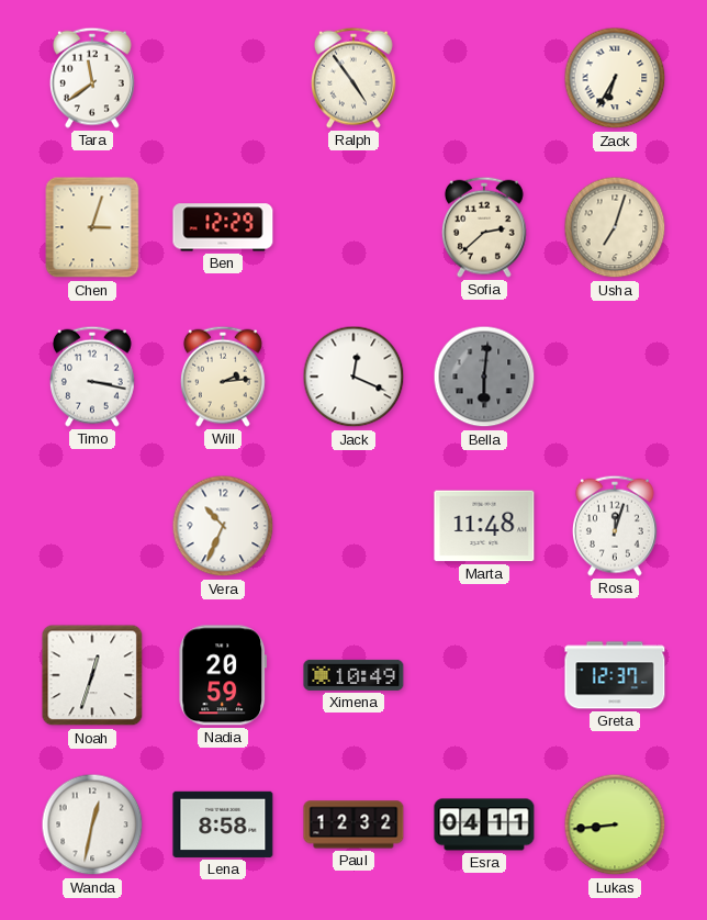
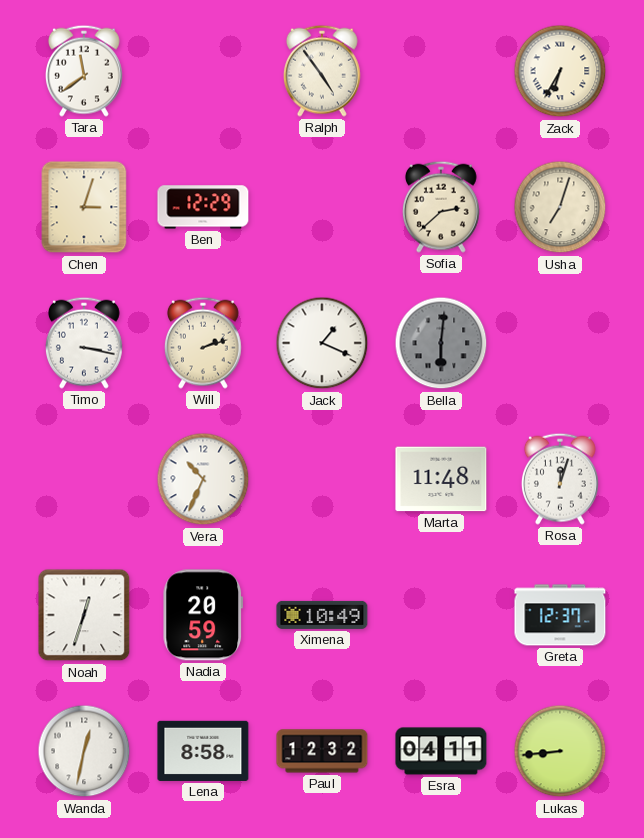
Will: 2:14 -> 2:12
Jack: 12:19 -> 1:19
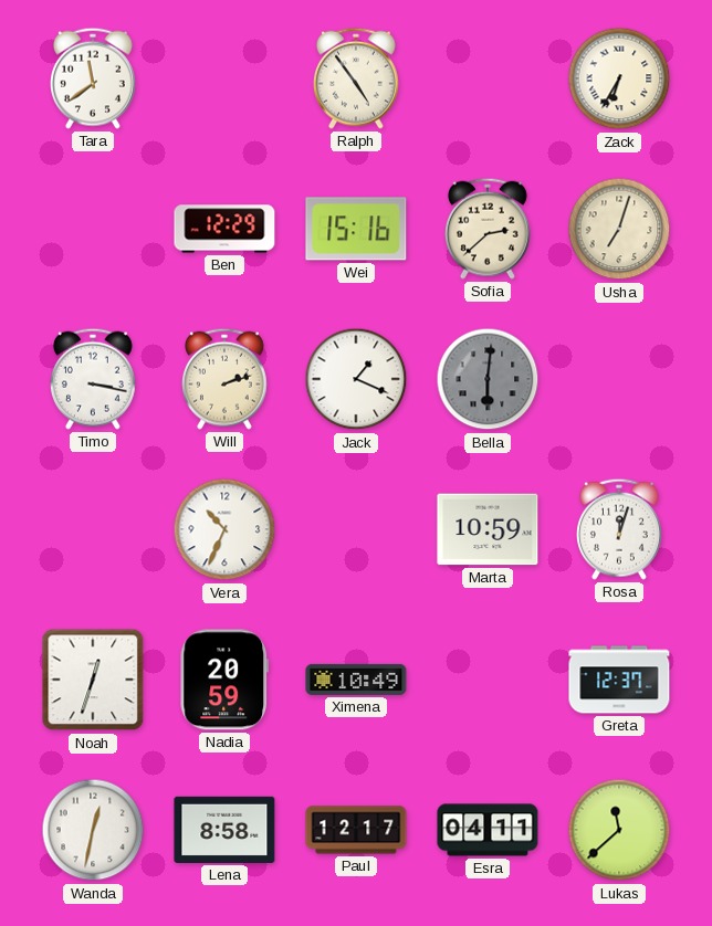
Chen: 3:03 -> none
Wei: none -> 15:16
Marta: 11:48 -> 10:59
Paul: 12:32 -> 12:17
Lukas: 8:44 -> 11:38
